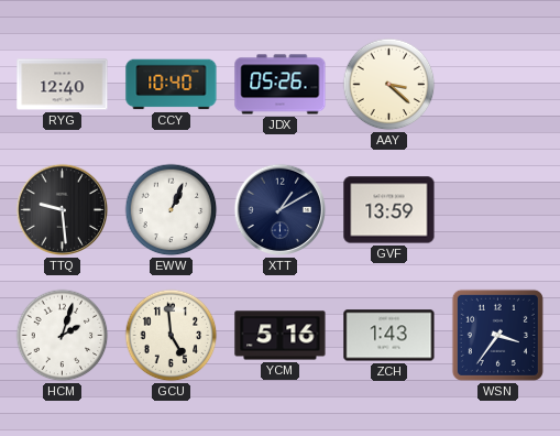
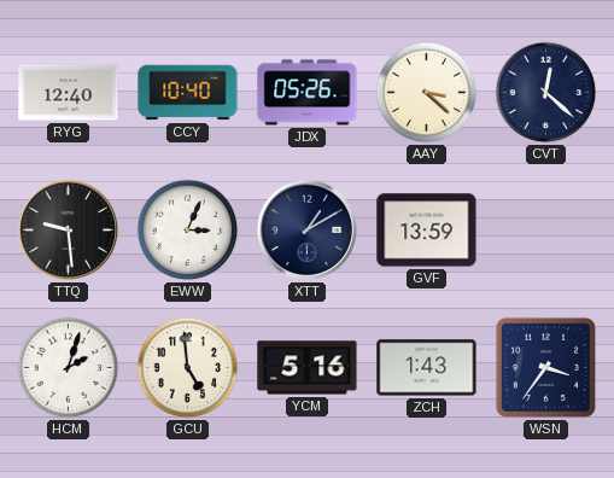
CVT: none -> 12:22
EWW: 1:04 -> 3:04
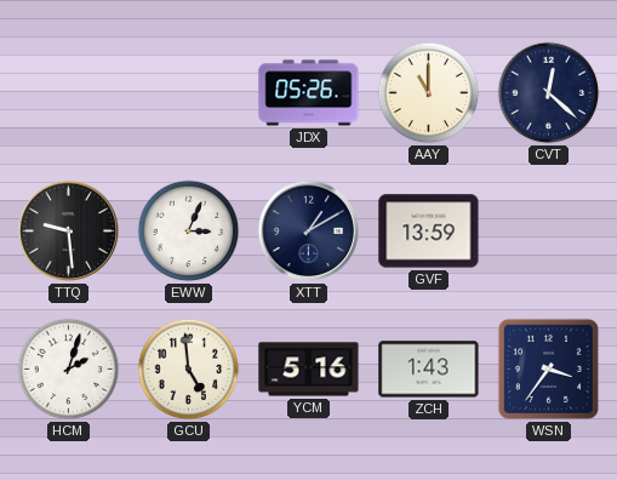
RYG: 12:40 -> none
CCY: 10:40 -> none
AAY: 3:22 -> 11:00
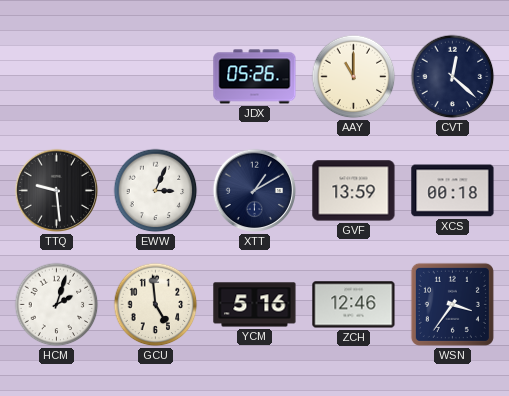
XCS: none -> 00:18
ZCH: 1:43 -> 12:46
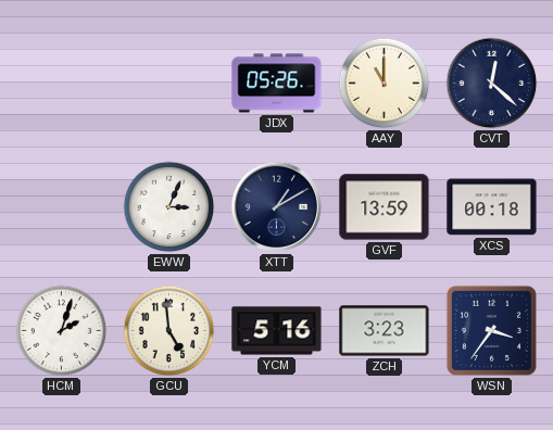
TTQ: 9:29 -> none
ZCH: 12:46 -> 3:23
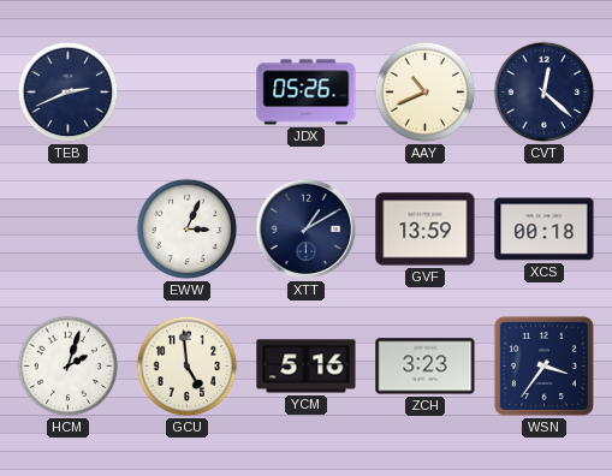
TEB: none -> 2:41
AAY: 11:00 -> 10:41
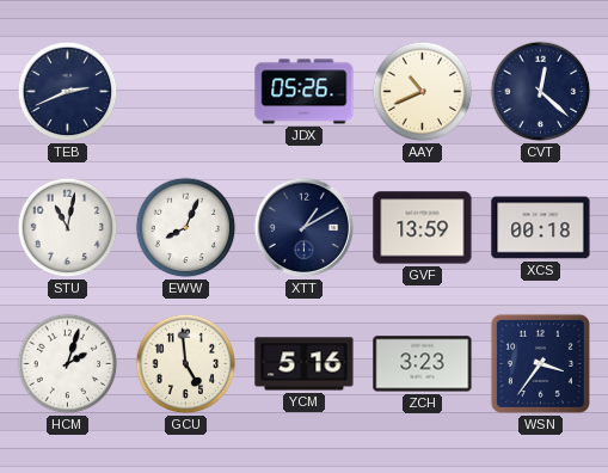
STU: none -> 11:02
EWW: 3:04 -> 8:04
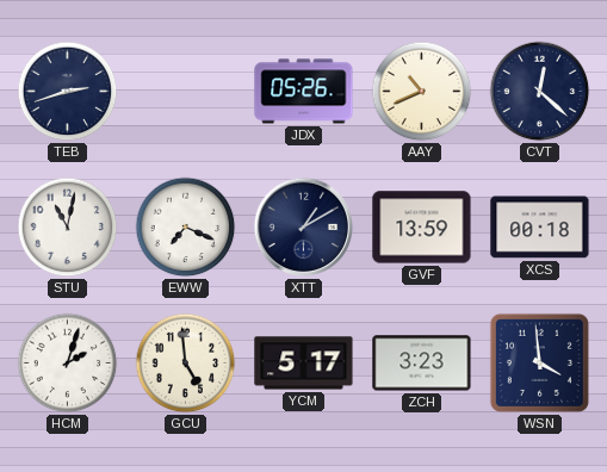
TEB: 2:41 -> 2:42
EWW: 8:04 -> 7:19
YCM: 5:16 -> 5:17
WSN: 3:36 -> 3:59
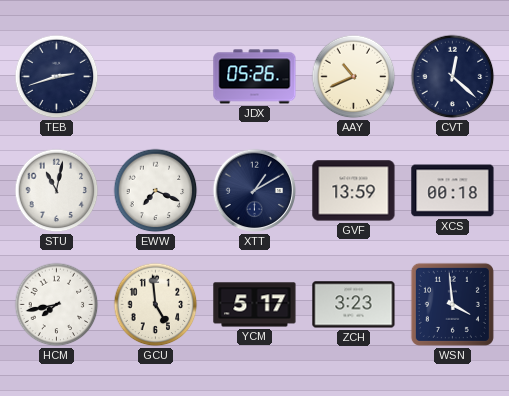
HCM: 2:03 -> 7:43
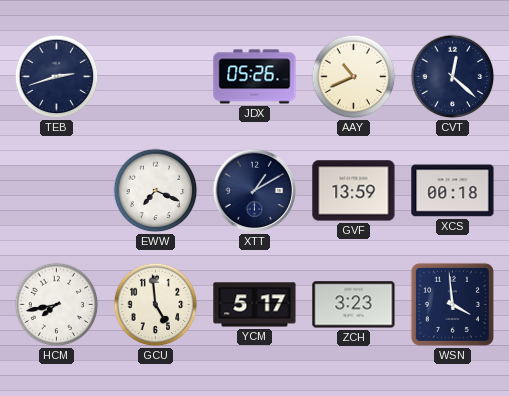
STU: 11:02 -> none
